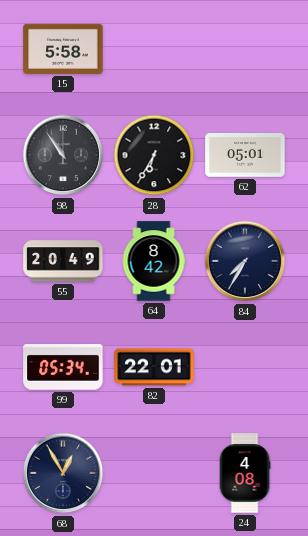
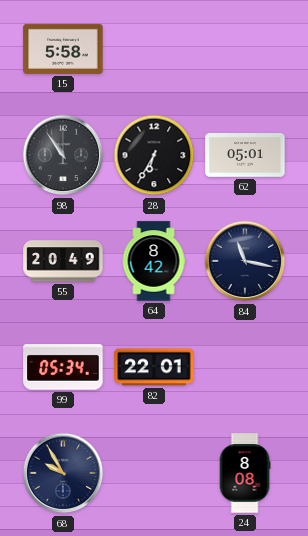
84: 7:35 -> 11:17
68: 12:55 -> 9:55
24: 4:08 -> 8:08
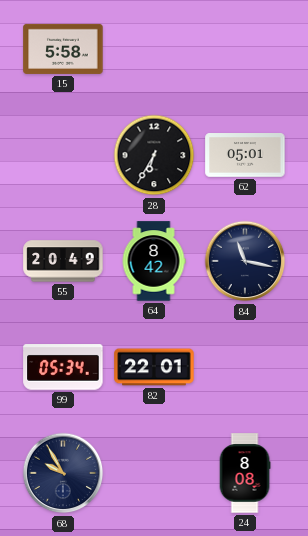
98: 10:54 -> none
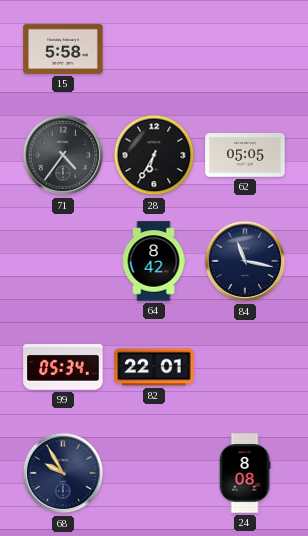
71: none -> 4:36
62: 05:01 -> 05:05
55: 20:49 -> none
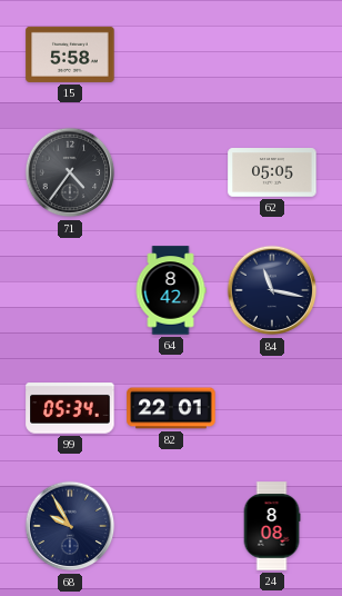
28: 6:35 -> none
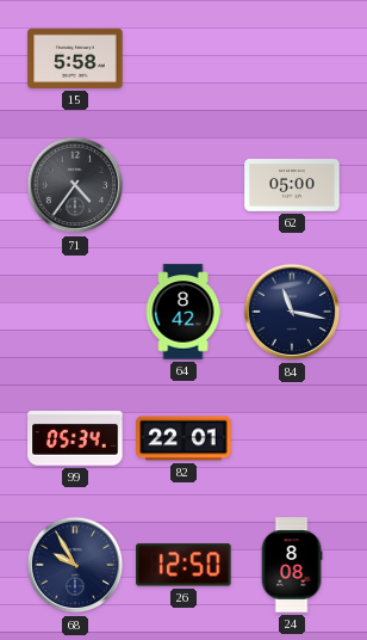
62: 05:05 -> 05:00
26: none -> 12:50
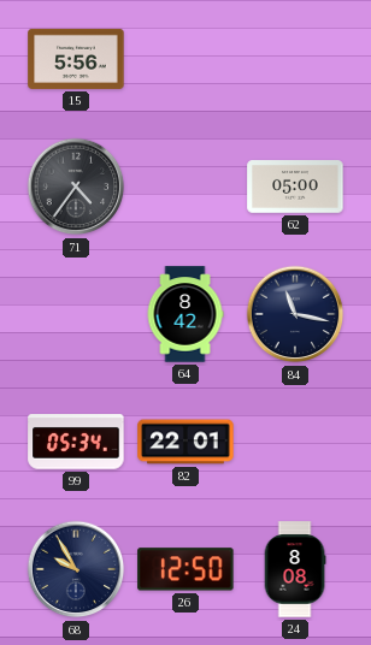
15: 5:58 -> 5:56
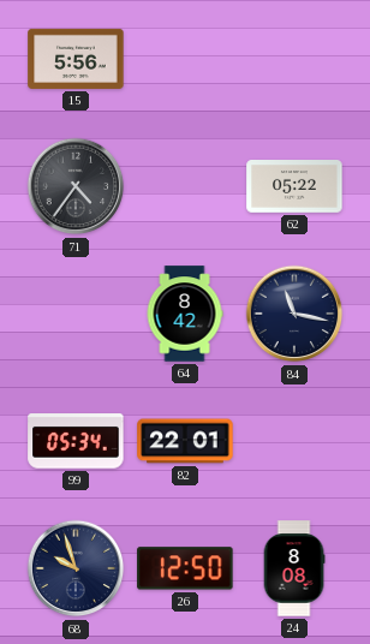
62: 05:00 -> 05:22
68: 9:55 -> 9:57
